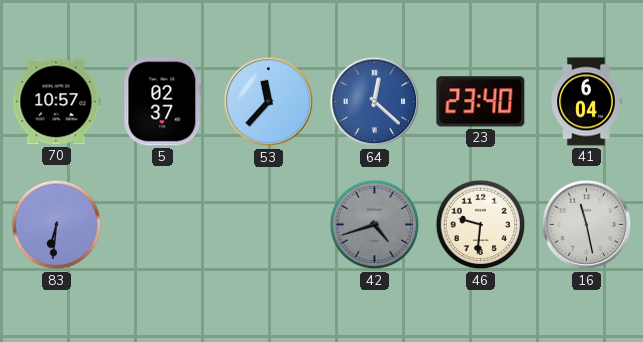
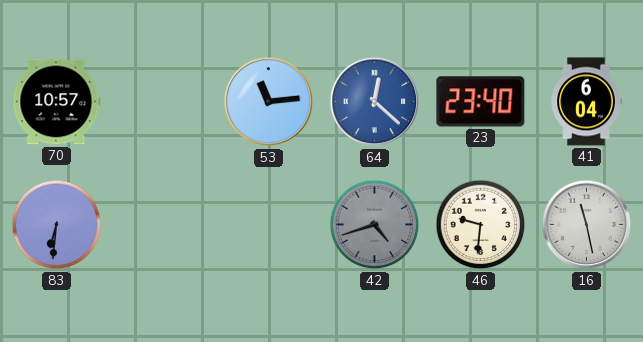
5: 02:37 -> none
53: 11:37 -> 11:14
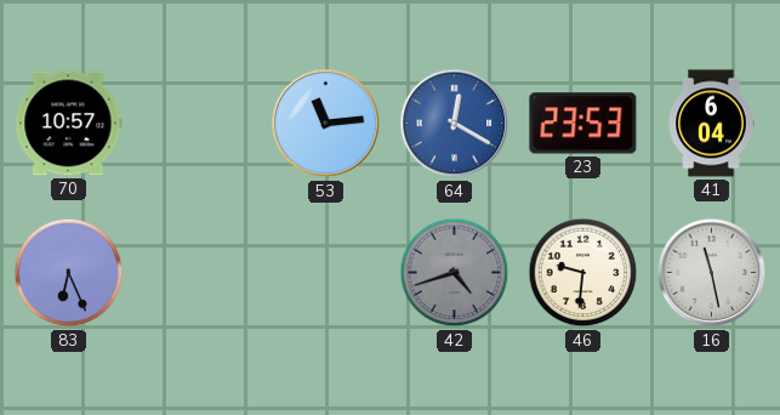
64: 12:22 -> 12:20
23: 23:40 -> 23:53
83: 6:31 -> 6:26
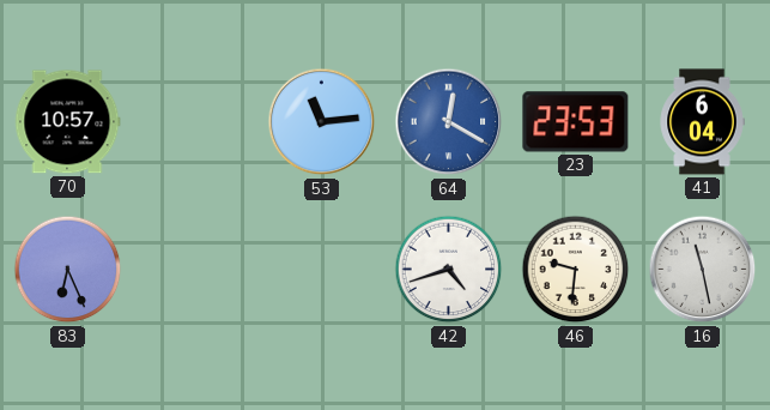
42 dial: grey -> white
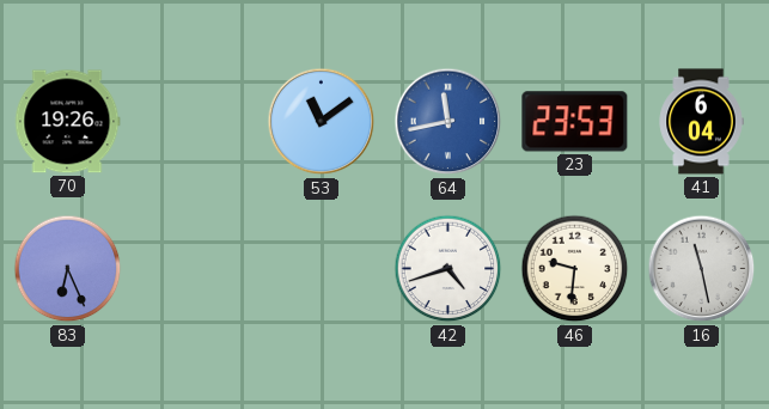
70: 10:57 -> 19:26
53: 11:14 -> 11:09
64: 12:20 -> 11:43
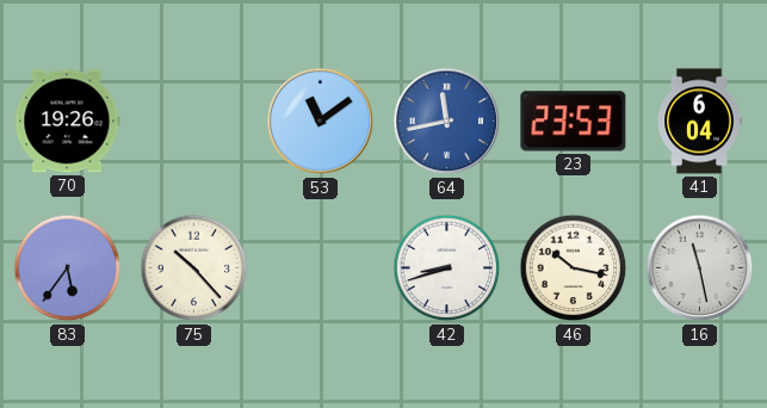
83: 6:26 -> 5:36
75: none -> 10:23
42: 4:42 -> 8:42
46: 9:31 -> 10:17
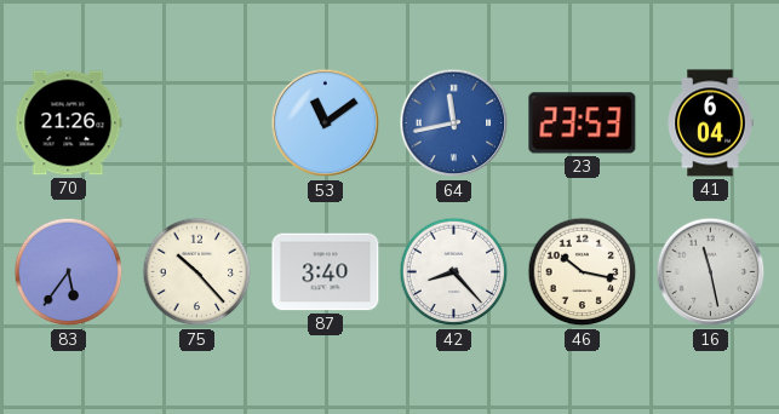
70: 19:26 -> 21:26
87: none -> 3:40
42: 8:42 -> 8:23
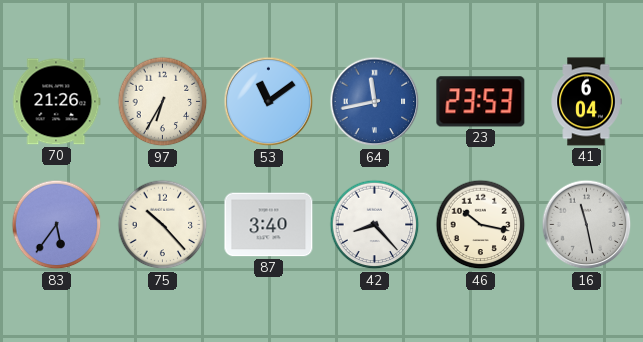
97: none -> 6:35
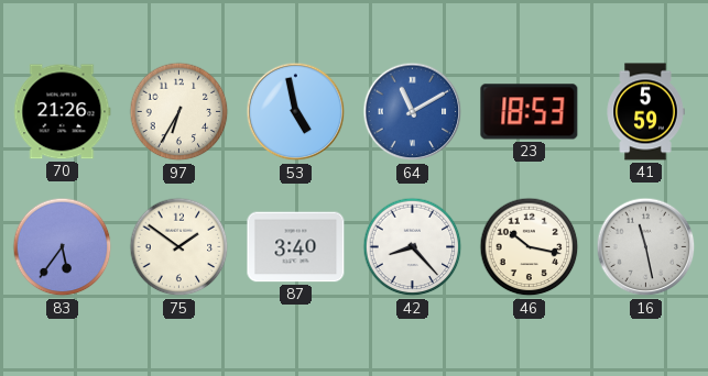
53: 11:09 -> 4:58
64: 11:43 -> 11:10
23: 23:53 -> 18:53
41: 6:04 -> 5:59
75: 10:23 -> 1:51
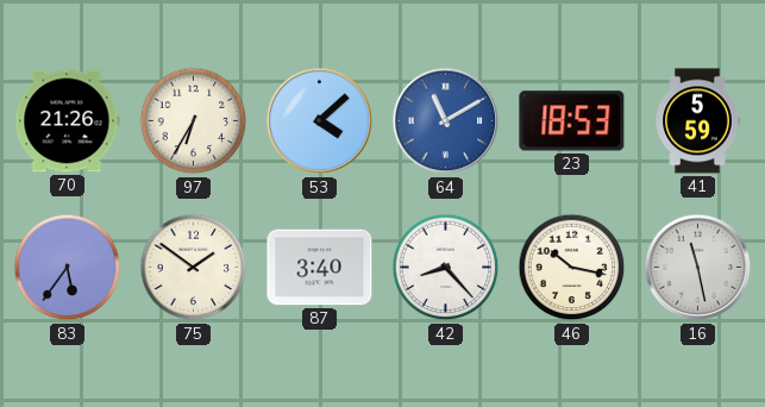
53: 4:58 -> 4:08
